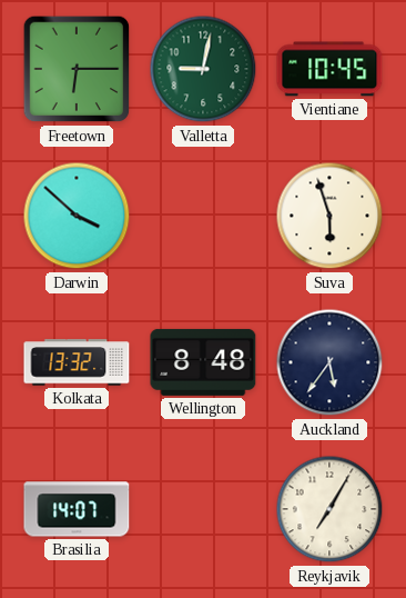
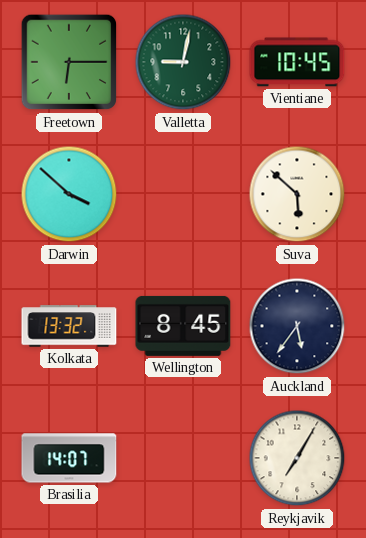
Suva: 5:57 -> 5:52
Wellington: 8:48 -> 8:45
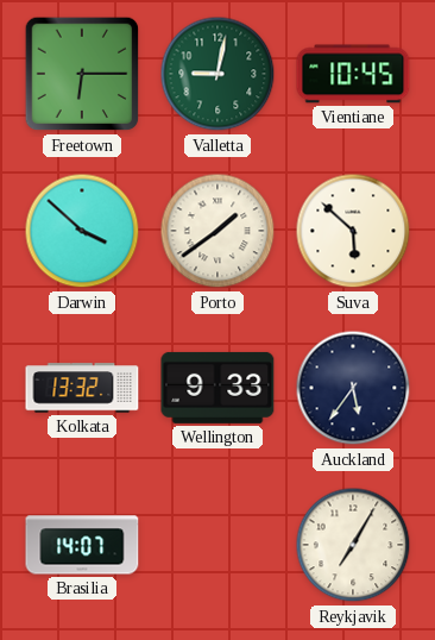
Porto: none -> 1:39
Wellington: 8:45 -> 9:33
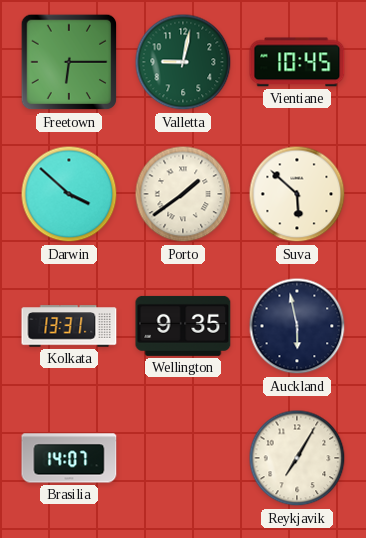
Kolkata: 13:32 -> 13:31
Wellington: 9:33 -> 9:35
Auckland: 5:36 -> 5:58
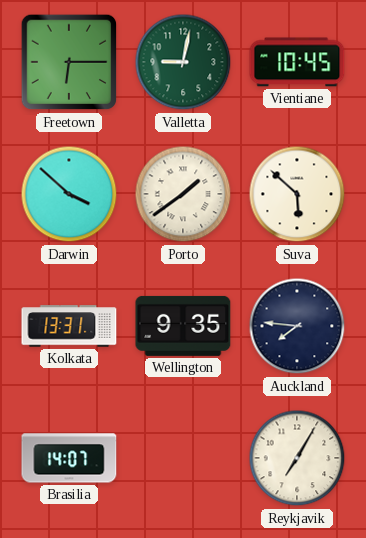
Auckland: 5:58 -> 7:46
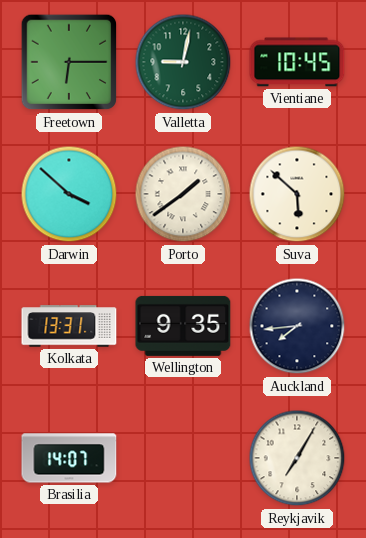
Auckland: 7:46 -> 7:44
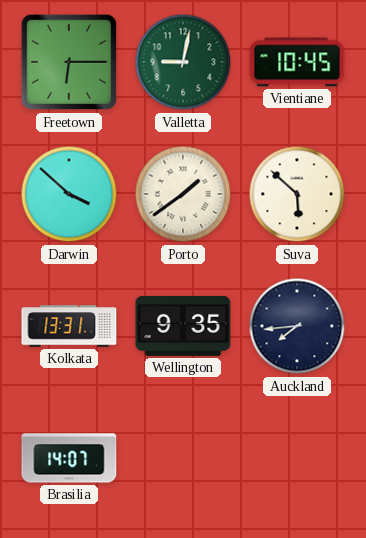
Reykjavik: 7:05 -> none
